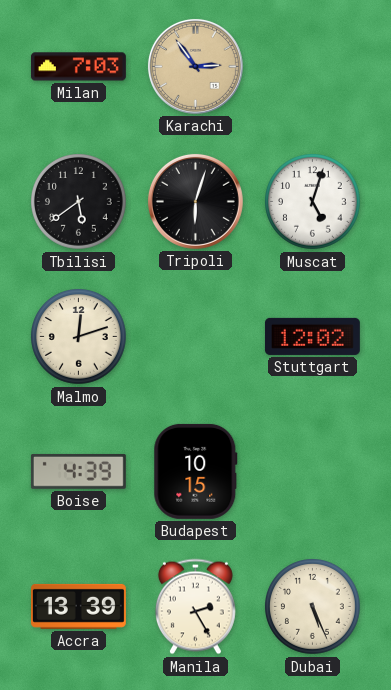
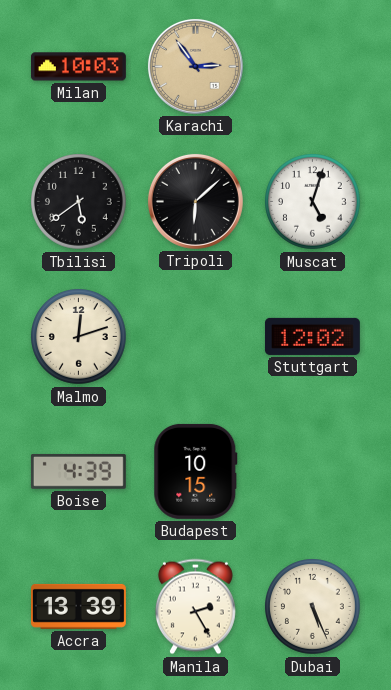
Milan: 7:03 -> 10:03
Tripoli: 6:03 -> 6:08
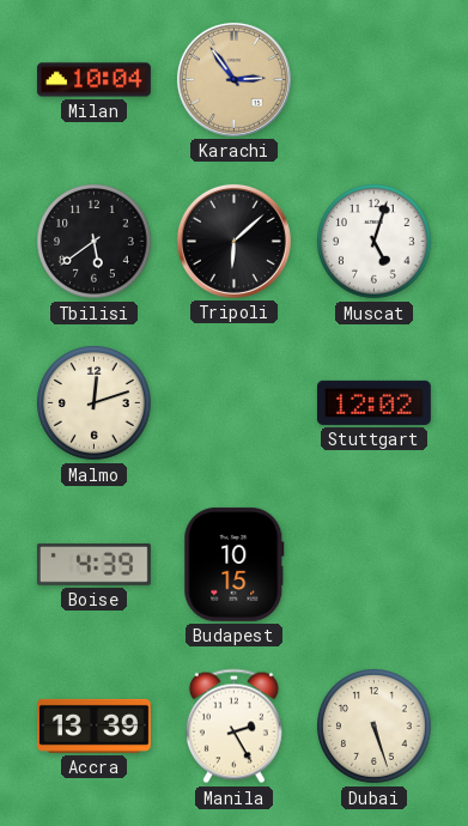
Milan: 10:03 -> 10:04
Dubai: 5:26 -> 5:27
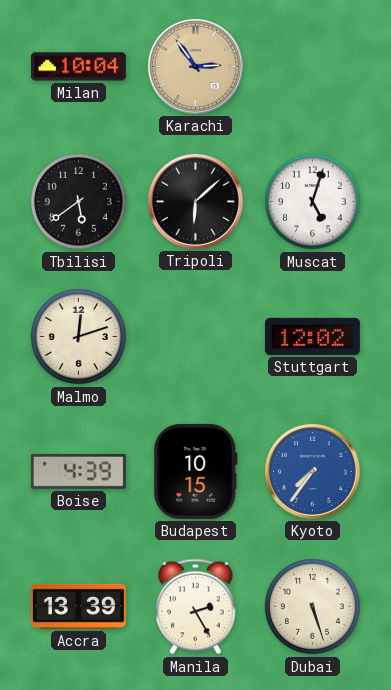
Kyoto: none -> 7:36
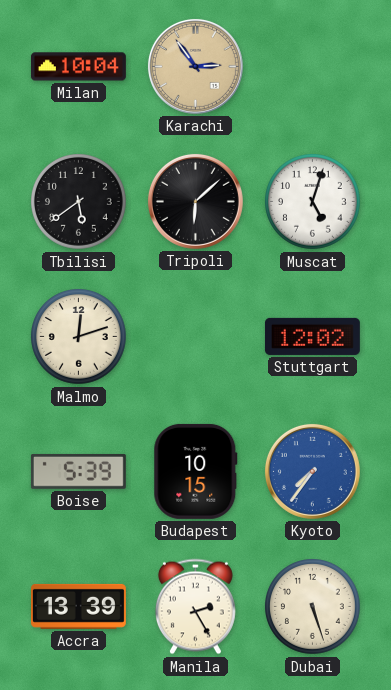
Boise: 4:39 -> 5:39
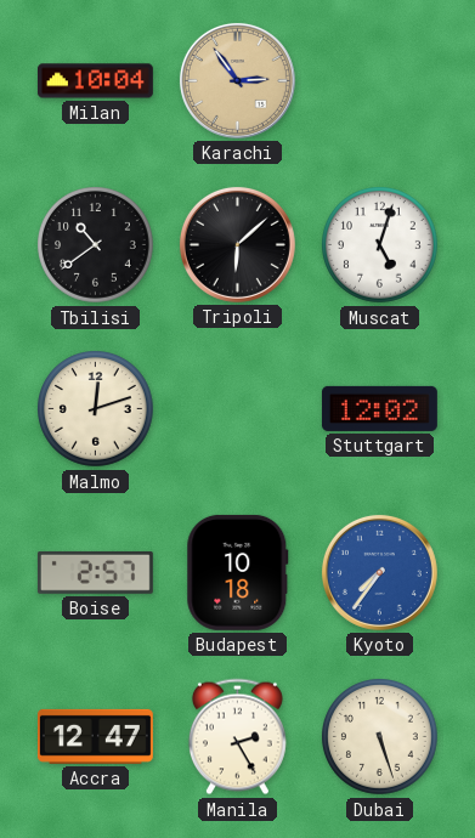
Tbilisi: 5:39 -> 10:39
Boise: 5:39 -> 2:57
Budapest: 10:15 -> 10:18
Accra: 13:39 -> 12:47
